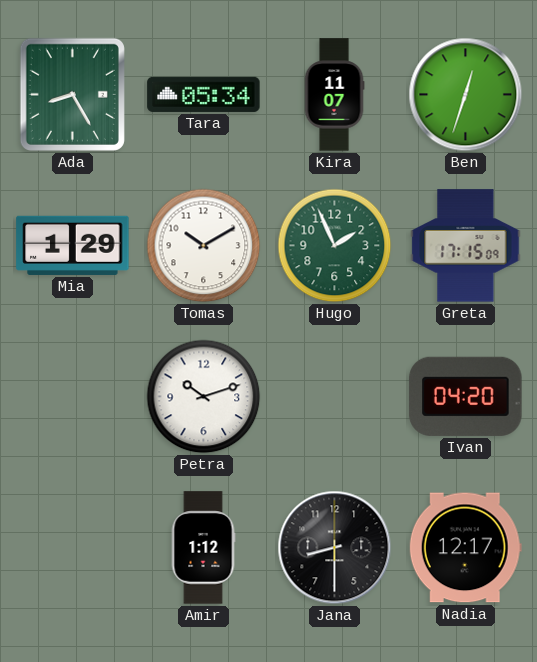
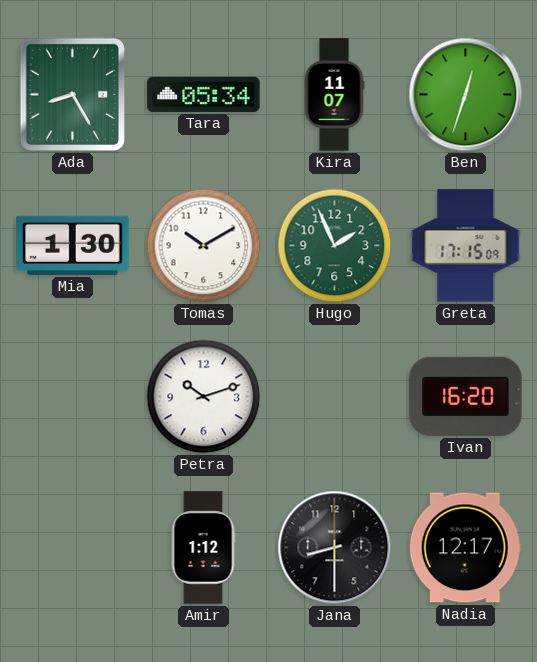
Mia: 1:29 -> 1:30
Ivan: 04:20 -> 16:20
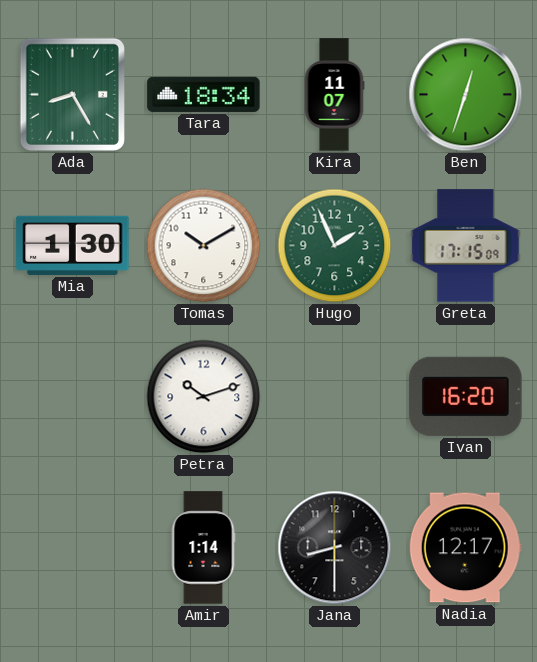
Tara: 05:34 -> 18:34
Amir: 1:12 -> 1:14
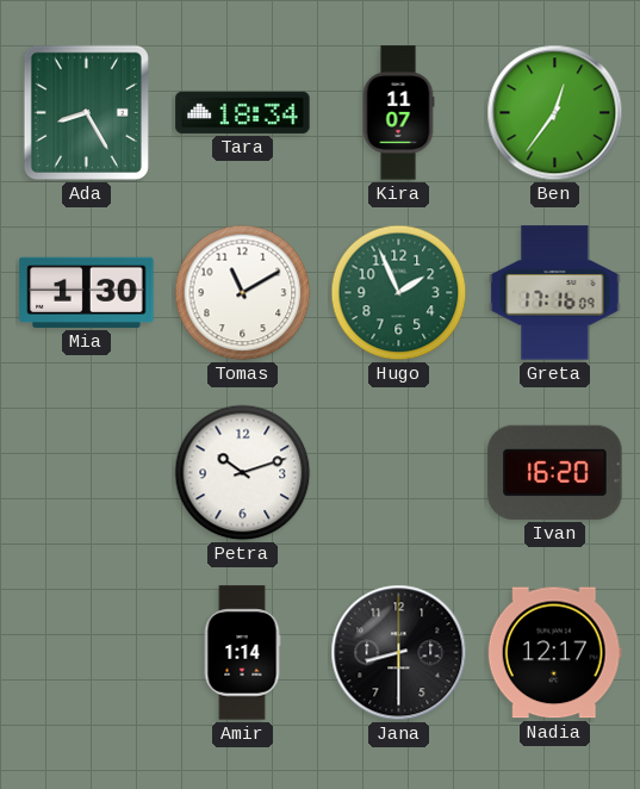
Ben: 12:33 -> 12:36
Tomas: 10:10 -> 11:10
Greta: 17:15 -> 17:16
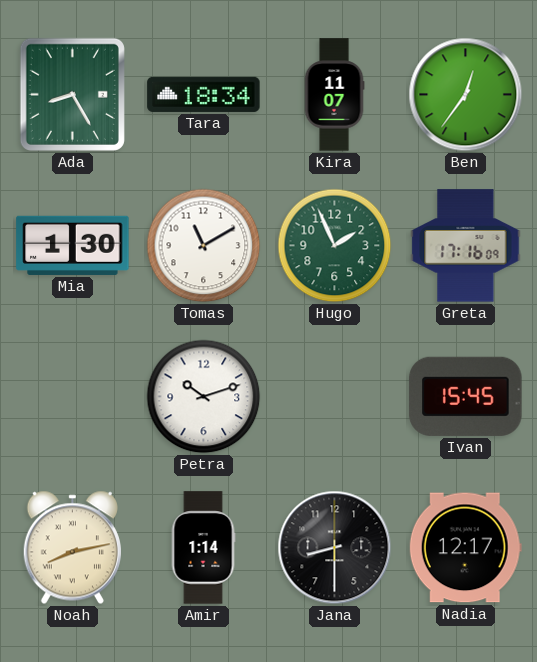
Ivan: 16:20 -> 15:45
Noah: none -> 8:13
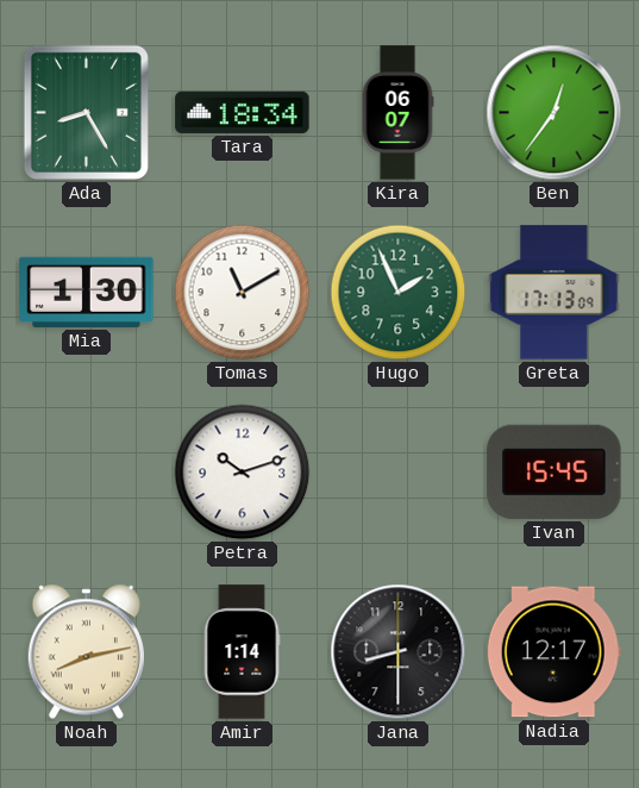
Kira: 11:07 -> 06:07
Greta: 17:16 -> 17:13
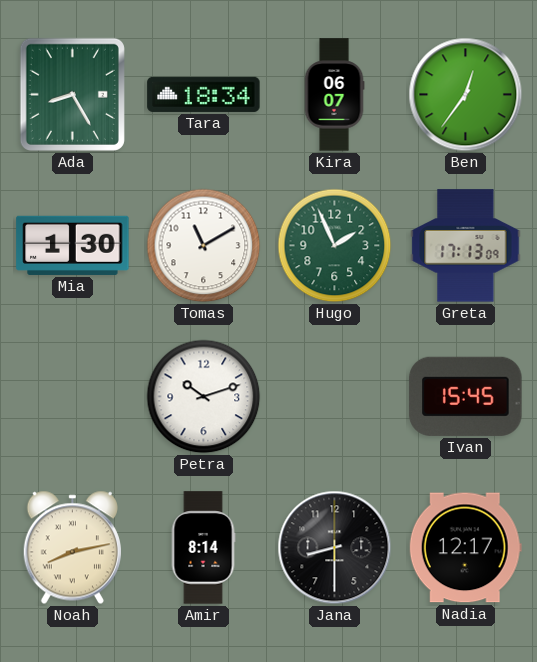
Amir: 1:14 -> 8:14
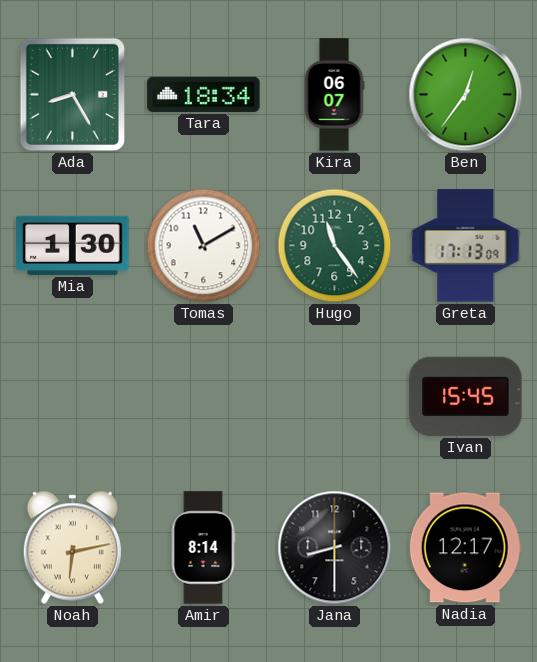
Hugo: 1:56 -> 11:24
Petra: 10:12 -> none
Noah: 8:13 -> 6:13
